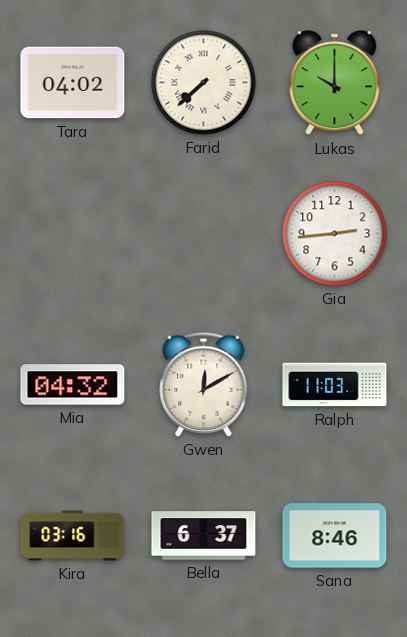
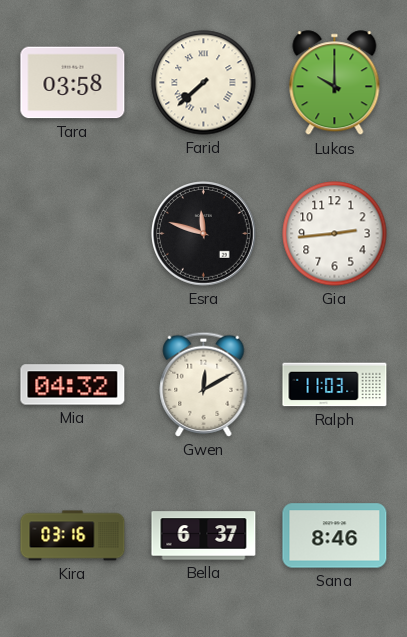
Tara: 04:02 -> 03:58
Esra: none -> 11:48
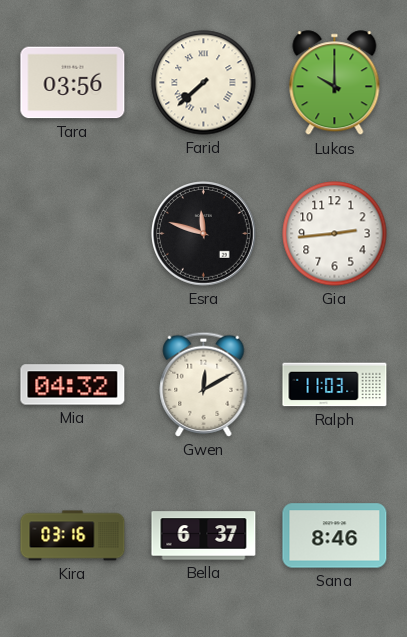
Tara: 03:58 -> 03:56
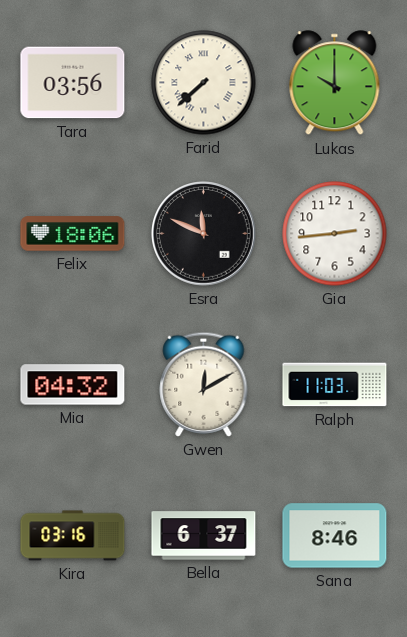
Felix: none -> 18:06
Esra: 11:48 -> 11:49
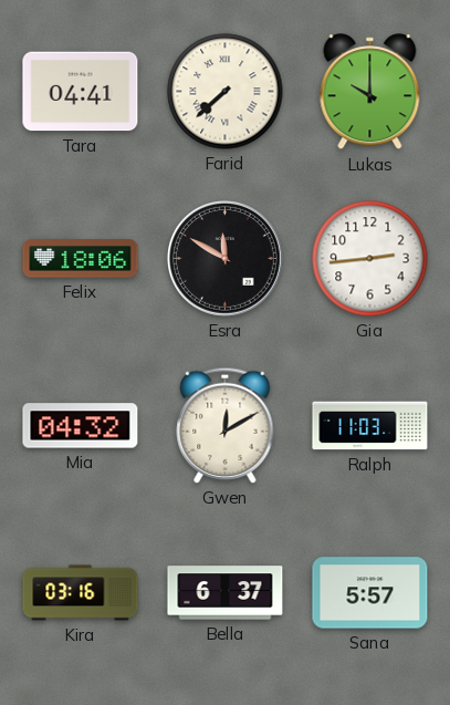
Tara: 03:56 -> 04:41
Esra: 11:49 -> 11:50
Sana: 8:46 -> 5:57
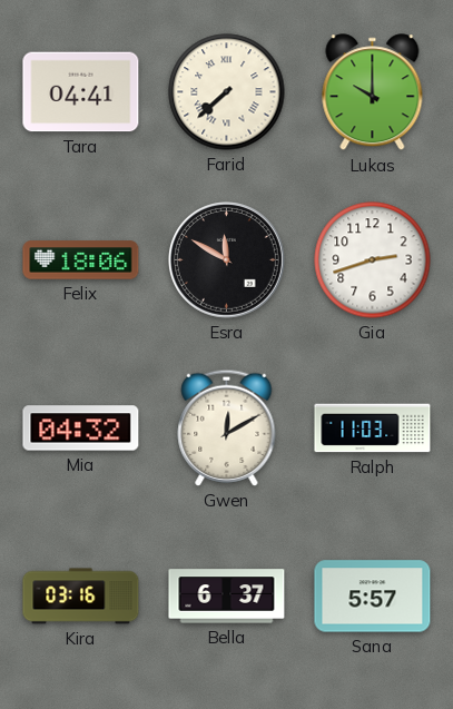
Gia: 2:44 -> 2:42
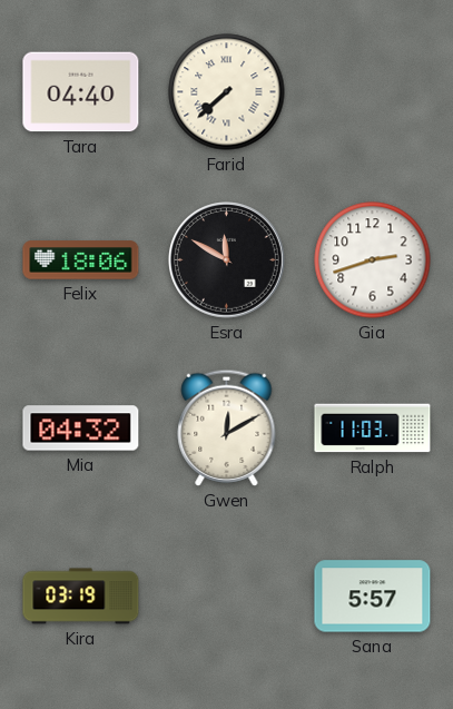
Tara: 04:41 -> 04:40
Lukas: 10:00 -> none
Kira: 03:16 -> 03:19
Bella: 6:37 -> none
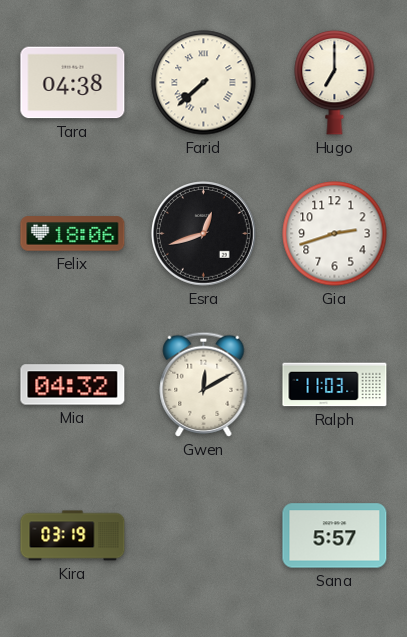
Tara: 04:40 -> 04:38
Hugo: none -> 7:00
Esra: 11:50 -> 12:42
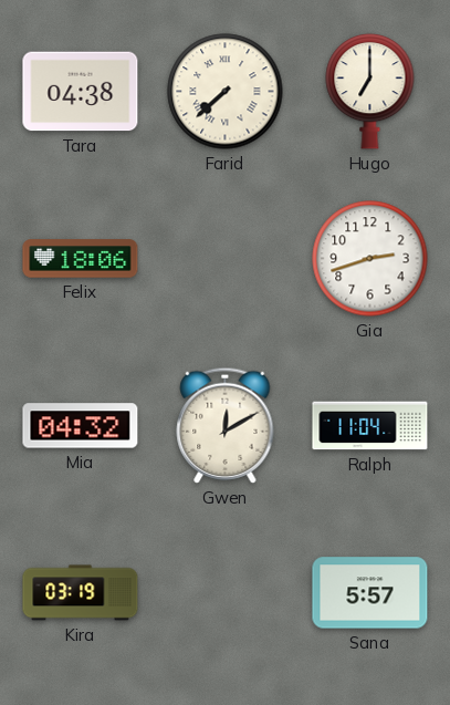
Esra: 12:42 -> none
Ralph: 11:03 -> 11:04
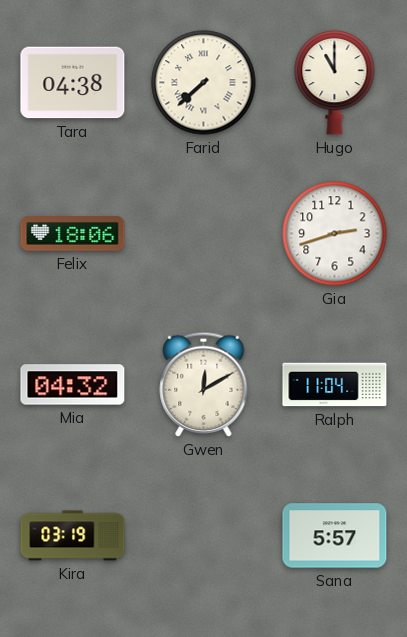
Hugo: 7:00 -> 11:00
